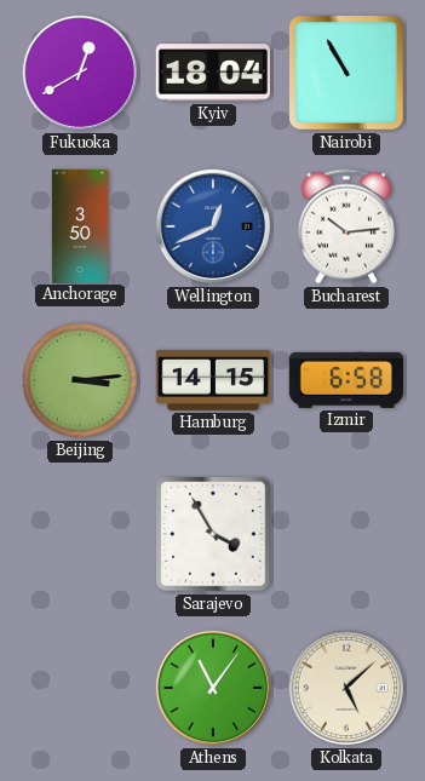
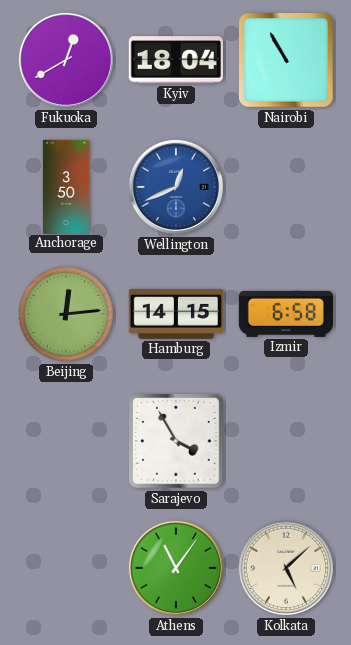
Bucharest: 10:14 -> none
Beijing: 3:14 -> 12:14
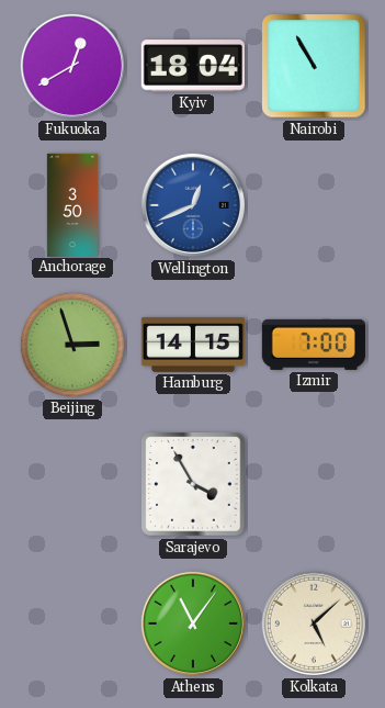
Beijing: 12:14 -> 2:57
Izmir: 6:58 -> 7:00
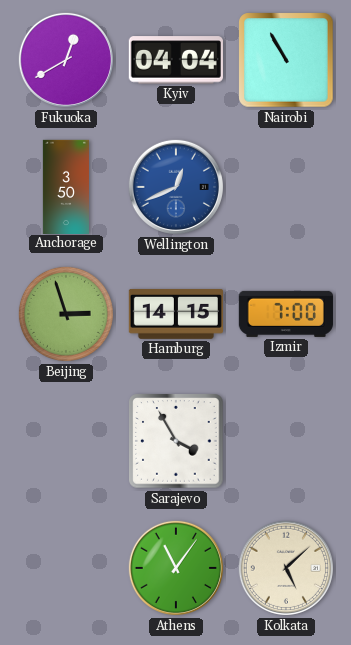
Kyiv: 18:04 -> 04:04
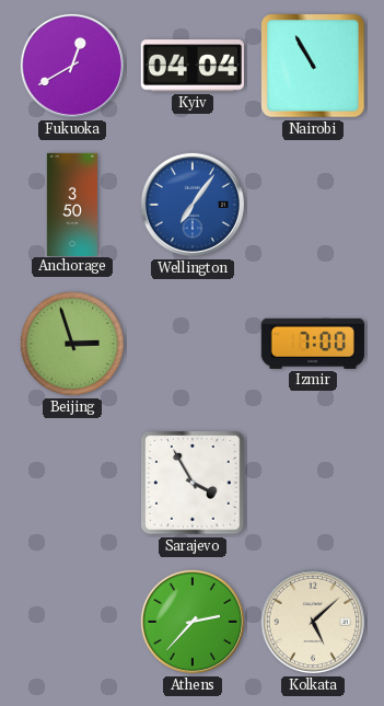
Wellington: 12:41 -> 7:06
Hamburg: 14:15 -> none
Athens: 11:06 -> 2:37
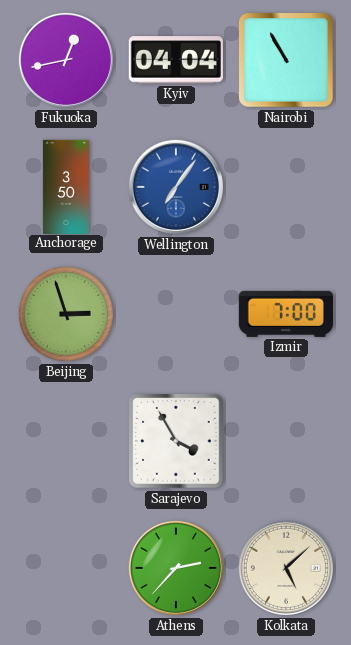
Fukuoka: 12:40 -> 12:43
